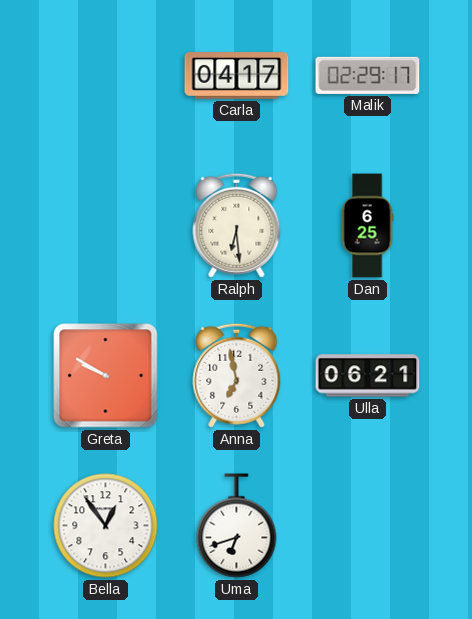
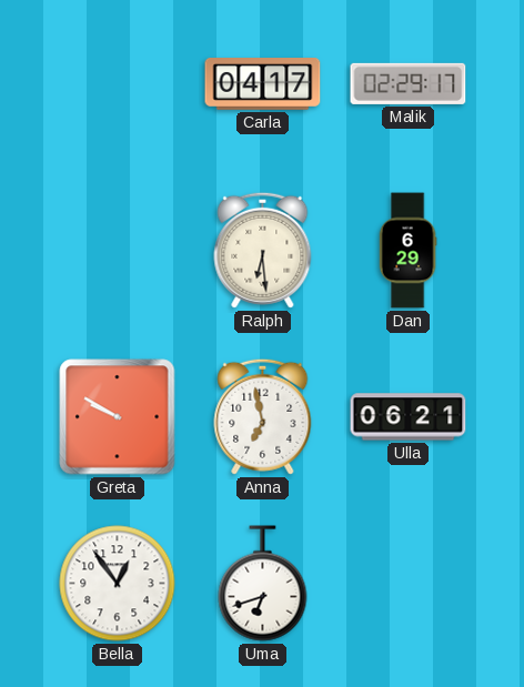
Dan: 6:25 -> 6:29
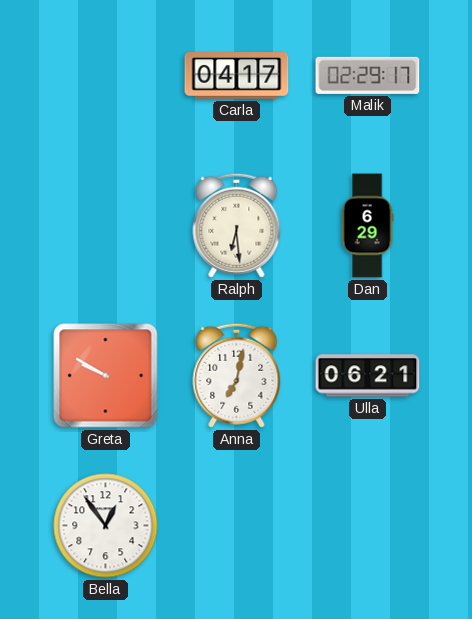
Anna: 6:58 -> 7:02
Uma: 6:42 -> none
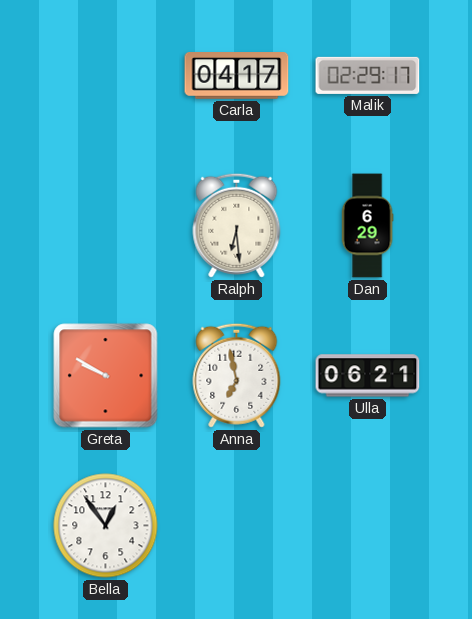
Anna: 7:02 -> 6:58
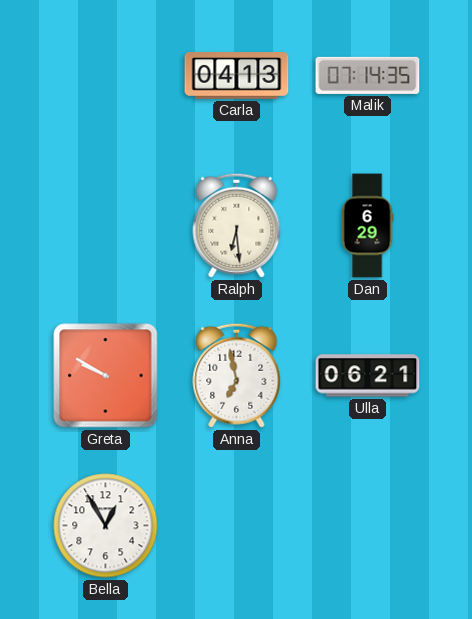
Carla: 04:17 -> 04:13
Malik: 02:29 -> 07:14
Bella: 12:54 -> 12:55
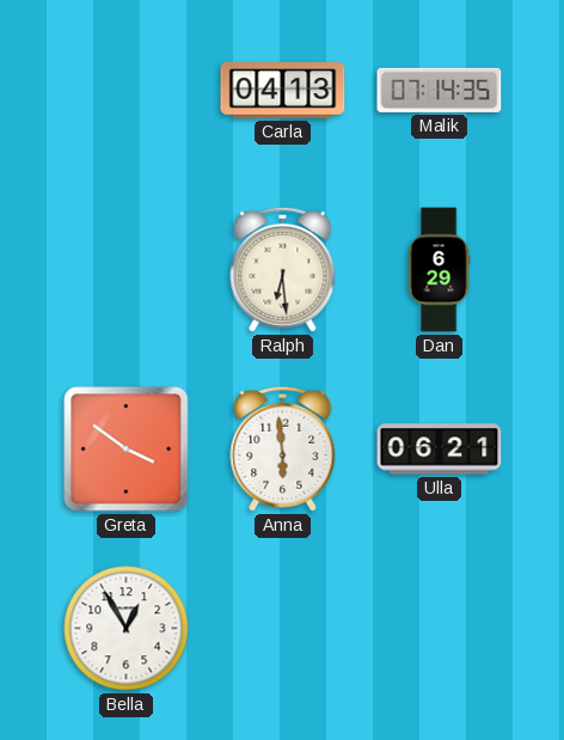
Greta: 9:50 -> 3:51
Anna: 6:58 -> 5:59
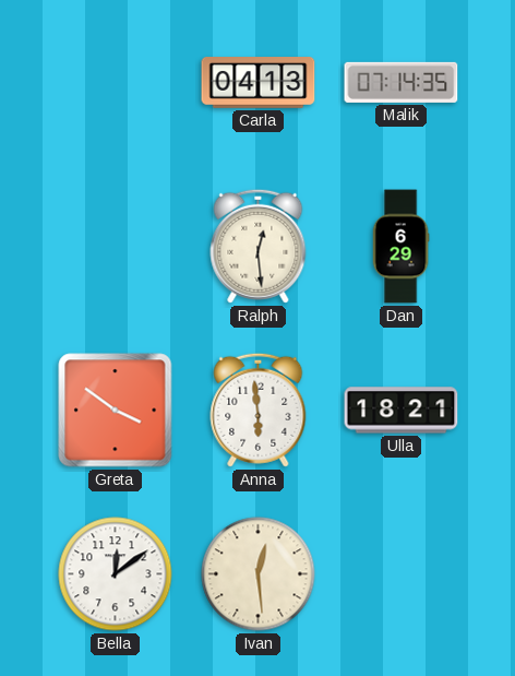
Ralph: 6:29 -> 12:29
Ulla: 06:21 -> 18:21
Bella: 12:55 -> 12:09
Ivan: none -> 12:29
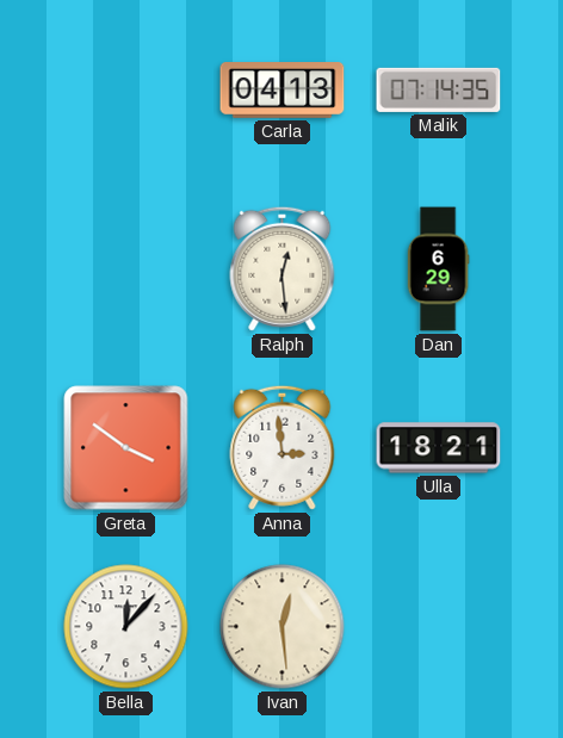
Anna: 5:59 -> 2:59
Bella: 12:09 -> 12:07
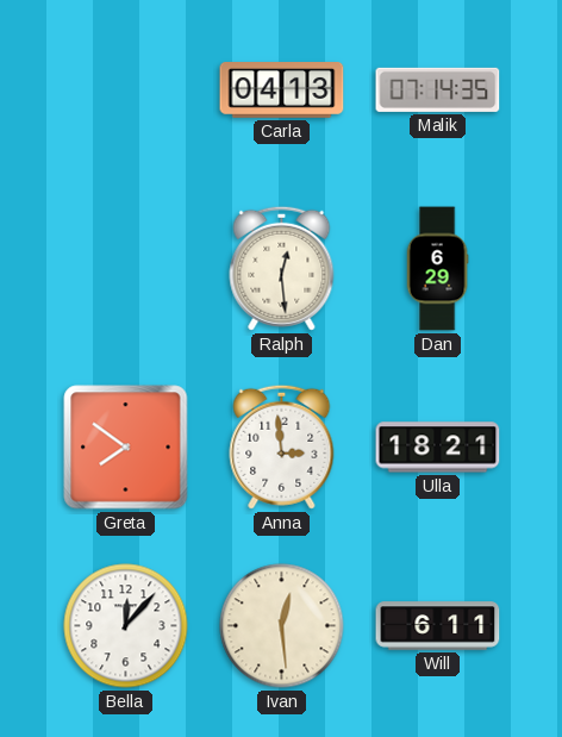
Greta: 3:51 -> 7:51
Will: none -> 6:11
